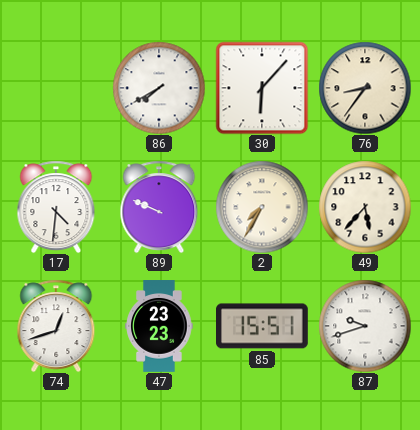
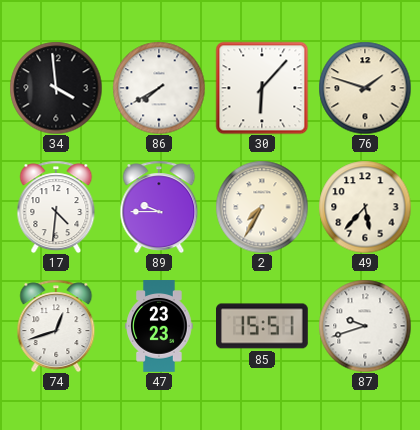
34: none -> 3:59
76: 8:36 -> 1:48
89: 9:49 -> 9:45
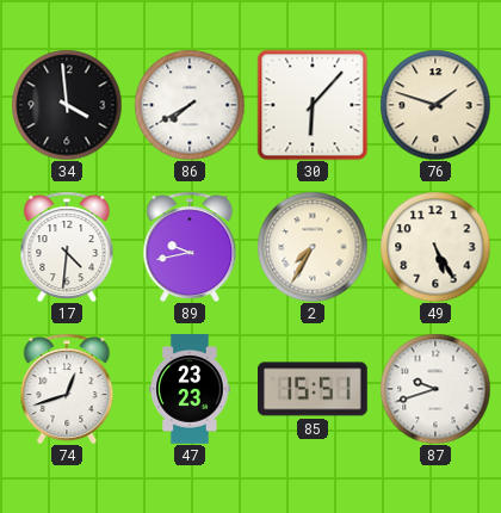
89: 9:45 -> 9:43
49: 5:37 -> 5:25
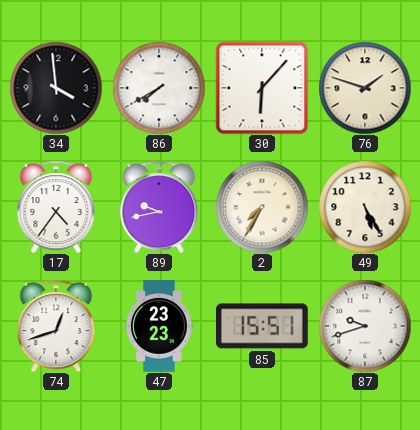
17: 4:31 -> 4:36
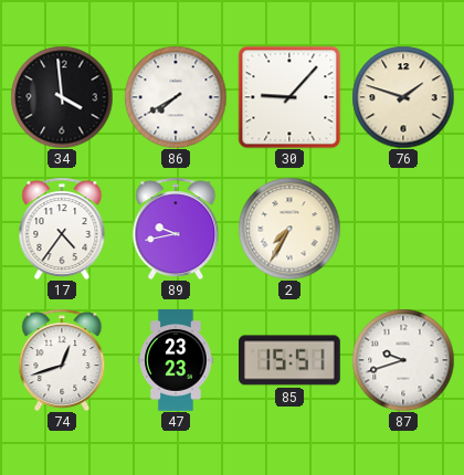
30: 6:07 -> 9:07
49: 5:25 -> none
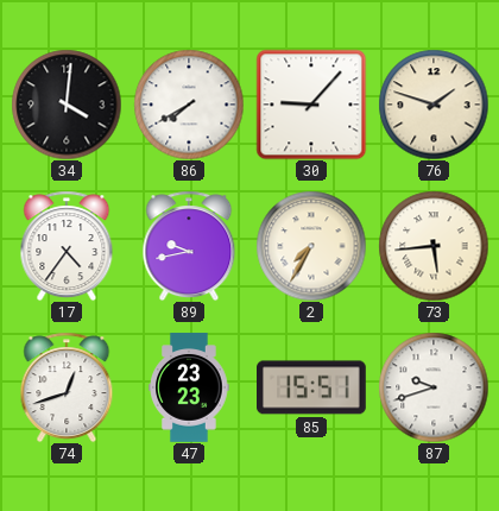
34: 3:59 -> 4:01
73: none -> 5:44
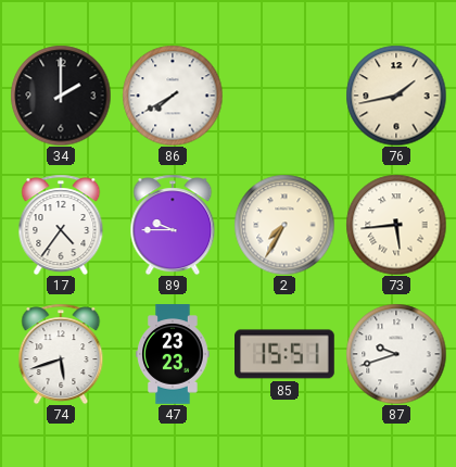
34: 4:01 -> 2:00
30: 9:07 -> none
76: 1:48 -> 1:43
89: 9:43 -> 9:45
74: 12:42 -> 5:42
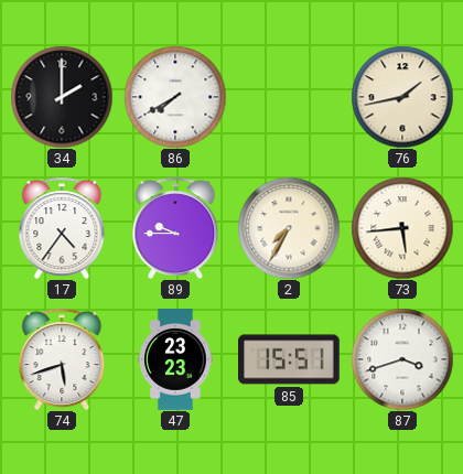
87: 9:42 -> 3:42
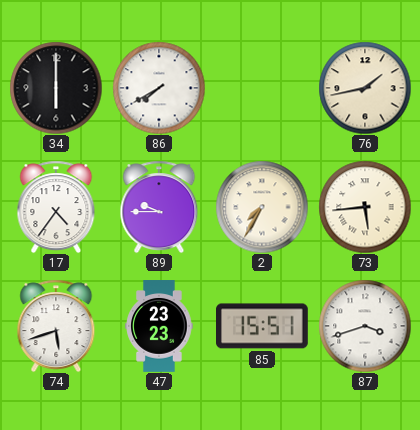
34: 2:00 -> 6:00
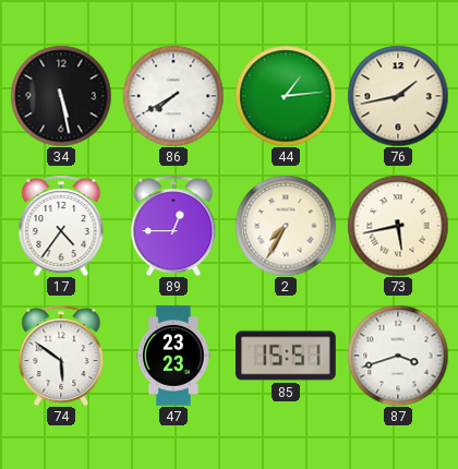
34: 6:00 -> 5:28
44: none -> 1:14
89: 9:45 -> 12:45
73: 5:44 -> 5:43
74: 5:42 -> 5:51
